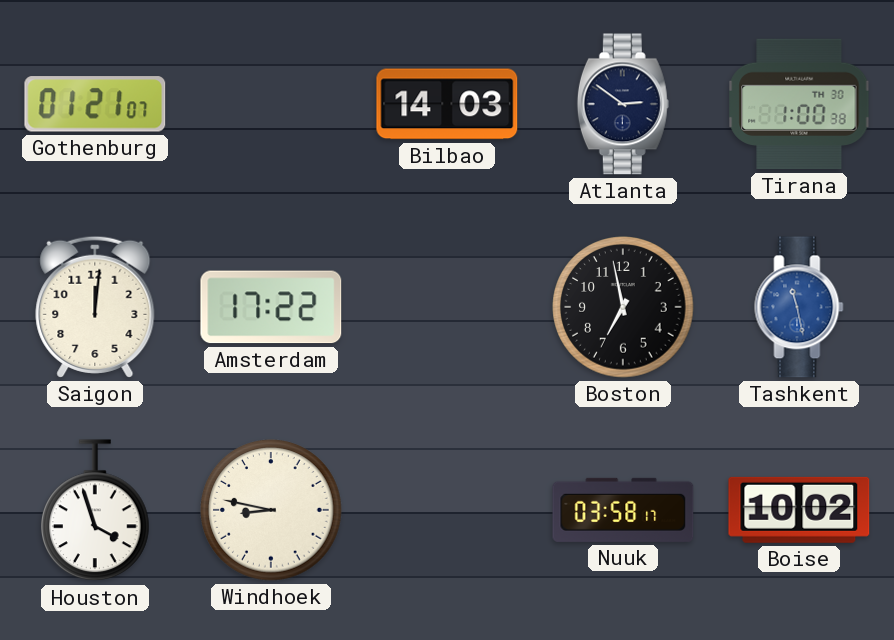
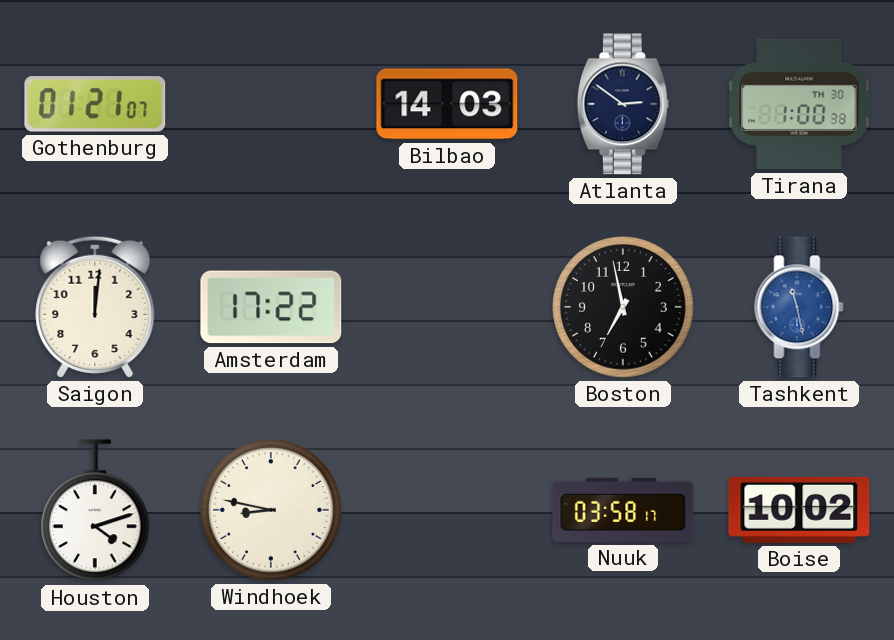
Houston: 3:57 -> 4:12
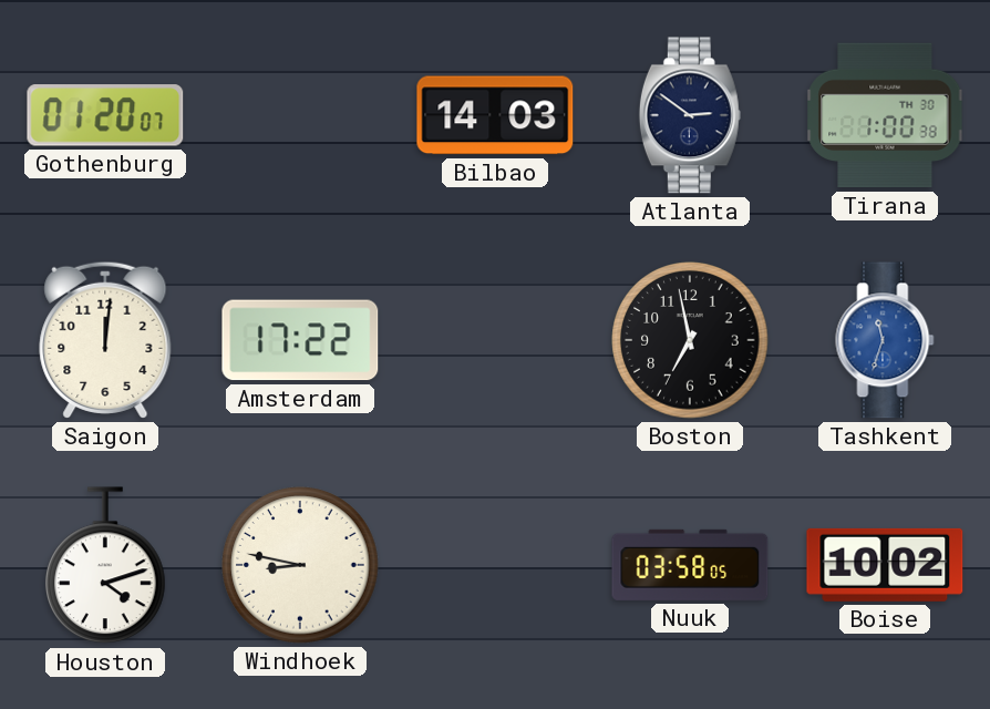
Gothenburg: 01:21 -> 01:20
Tashkent: 11:28 -> 11:33
Nuuk: 03:58:17 -> 03:58:05
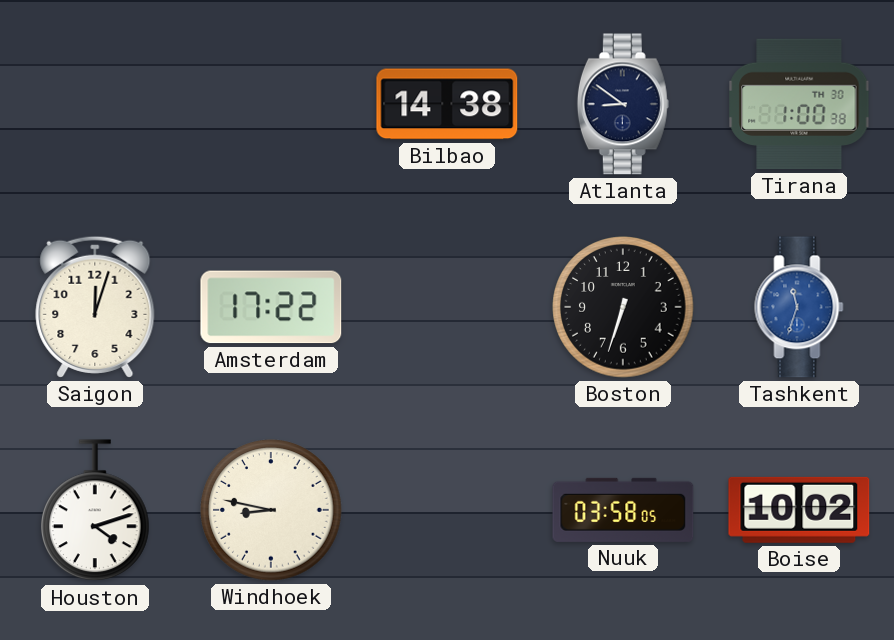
Gothenburg: 01:20 -> none
Bilbao: 14:03 -> 14:38
Atlanta: 2:51 -> 8:51
Saigon: 12:01 -> 12:03
Boston: 6:58 -> 6:33
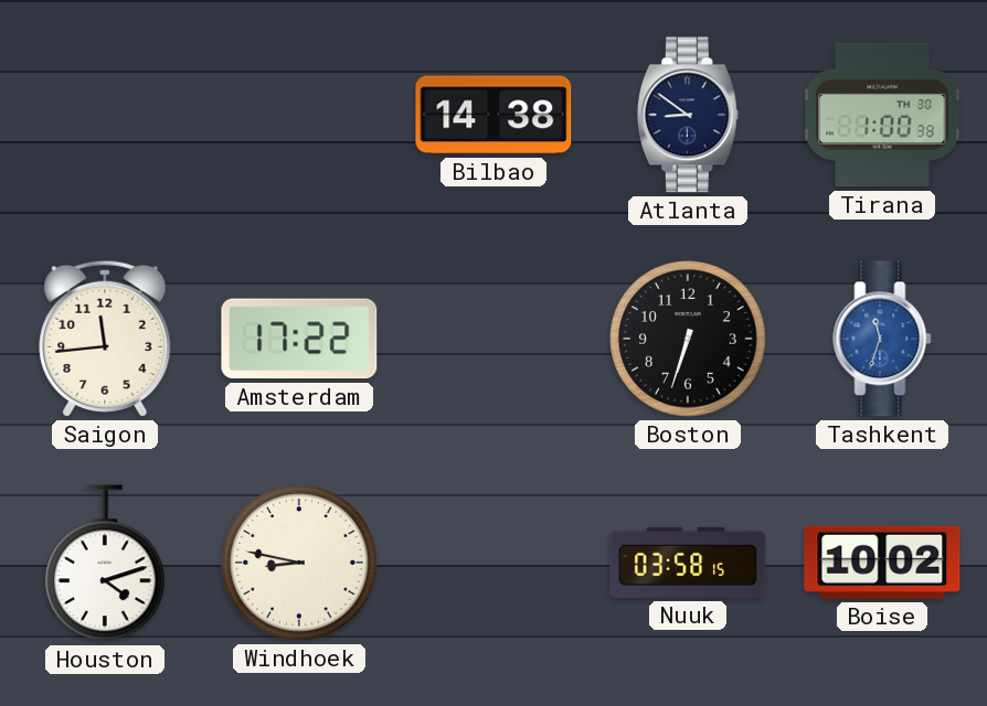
Saigon: 12:03 -> 11:44
Nuuk: 03:58:05 -> 03:58:15
